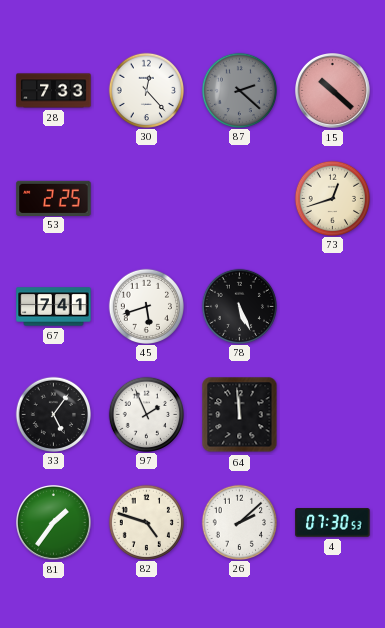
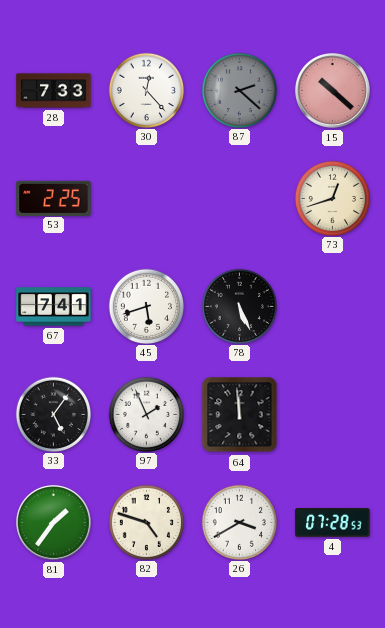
26: 2:08 -> 3:40
4: 07:30 -> 07:28
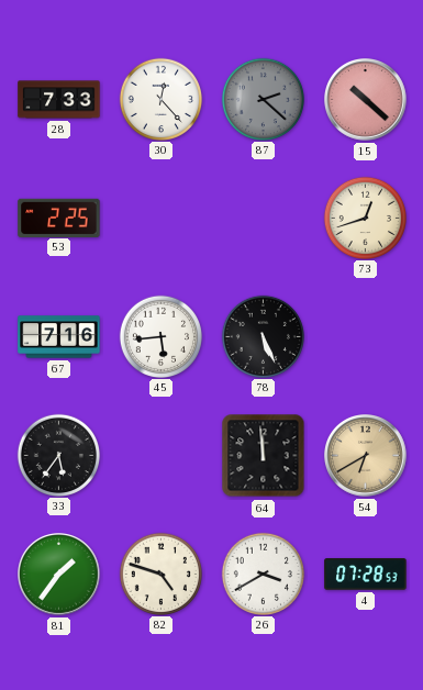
67: 7:41 -> 7:16
45: 5:42 -> 5:44
33: 5:06 -> 5:36
97: 1:56 -> none
54: none -> 6:40
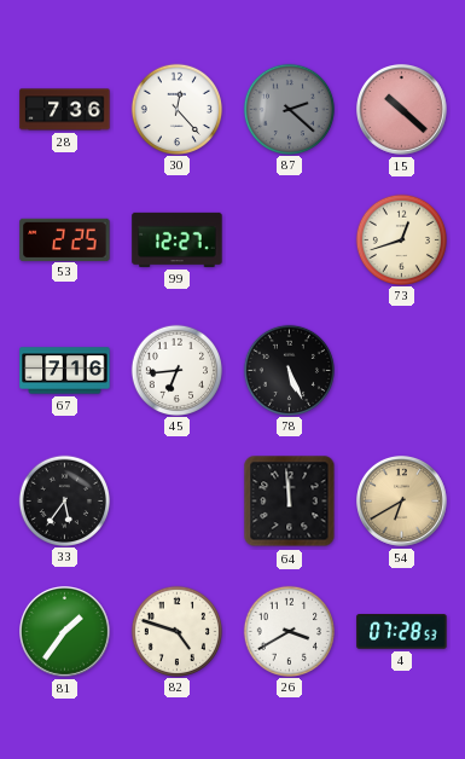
28: 7:33 -> 7:36
99: none -> 12:27
45: 5:44 -> 6:44
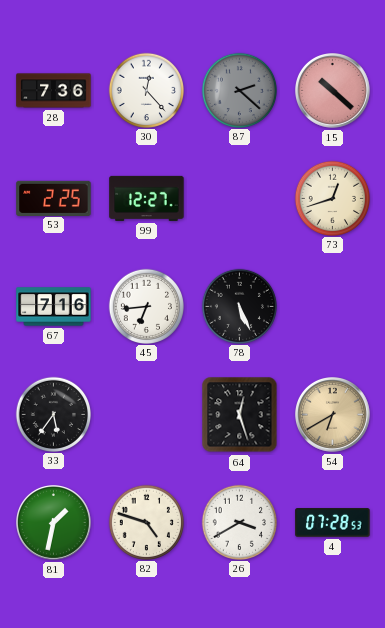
64: 11:59 -> 12:27
81: 1:36 -> 1:32
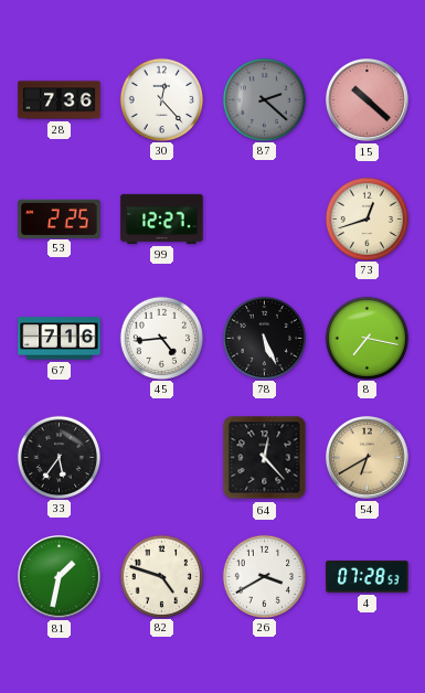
45: 6:44 -> 4:44
8: none -> 7:17
64: 12:27 -> 12:23
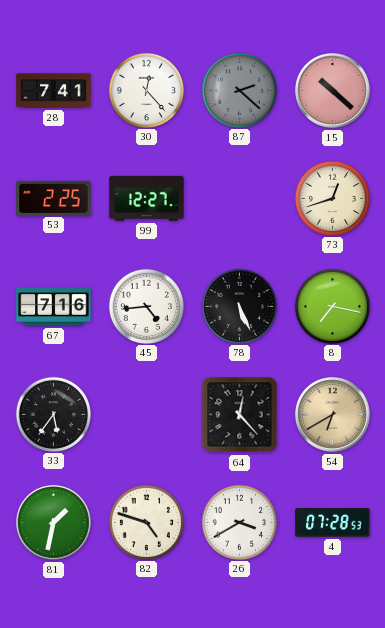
28: 7:36 -> 7:41
